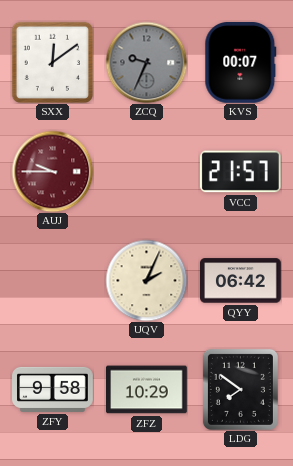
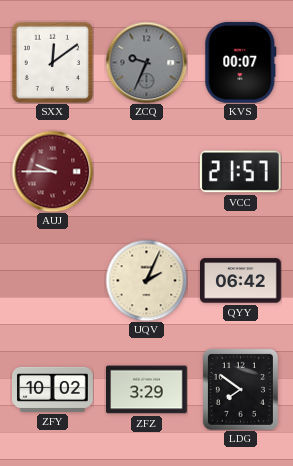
ZFY: 9:58 -> 10:02
ZFZ: 10:29 -> 3:29
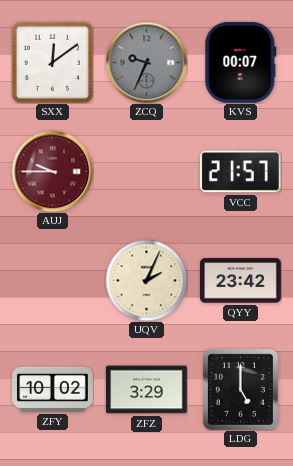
QYY: 06:42 -> 23:42
LDG: 7:51 -> 5:00
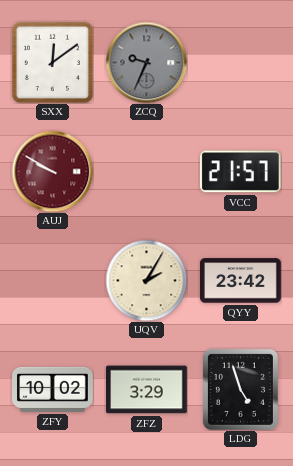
KVS: 00:07 -> none
AUJ: 9:45 -> 9:50
UQV: 2:04 -> 2:05
LDG: 5:00 -> 4:57
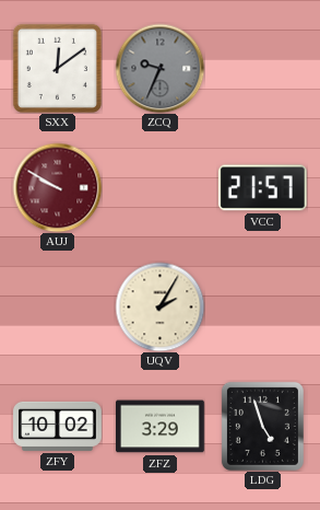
QYY: 23:42 -> none
